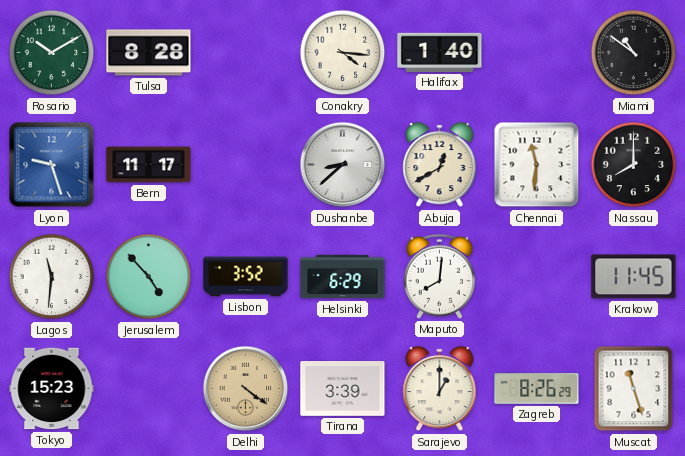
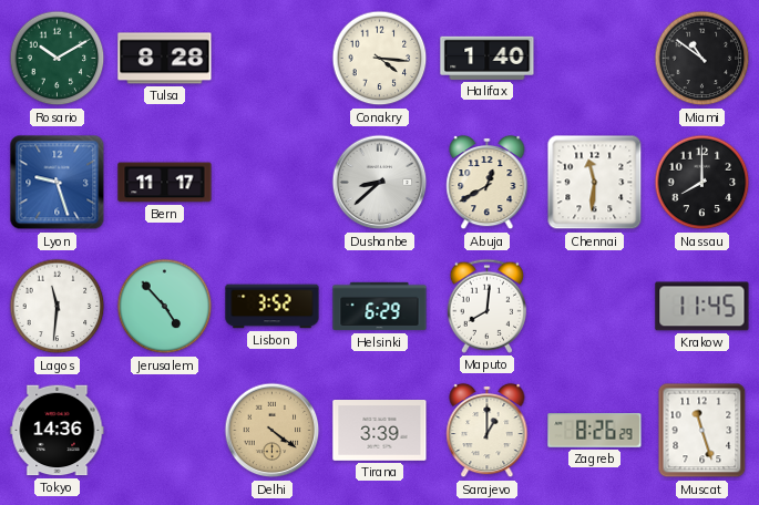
Tokyo: 15:23 -> 14:36
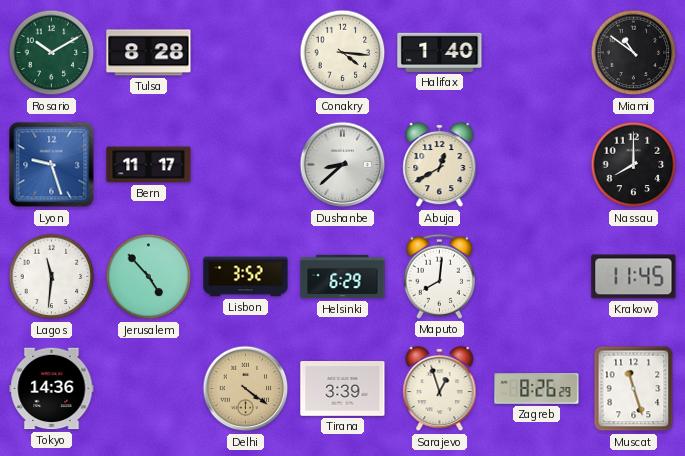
Chennai: 11:31 -> none
Sarajevo: 1:00 -> 12:57
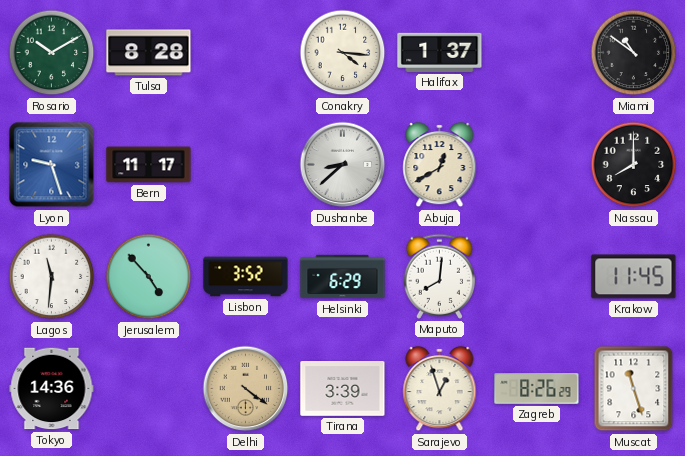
Halifax: 1:40 -> 1:37
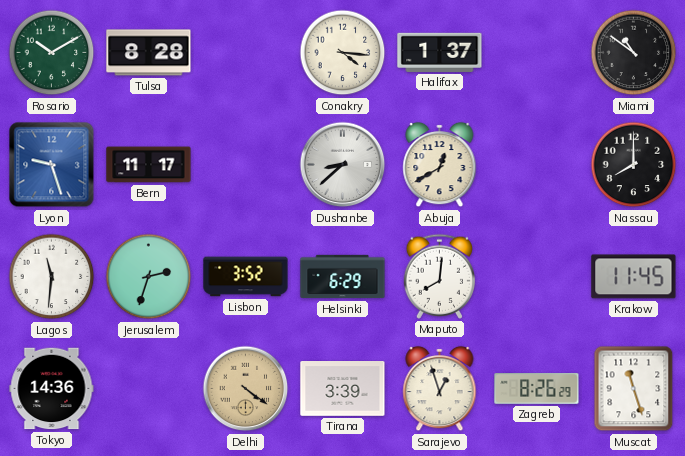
Jerusalem: 4:53 -> 2:33
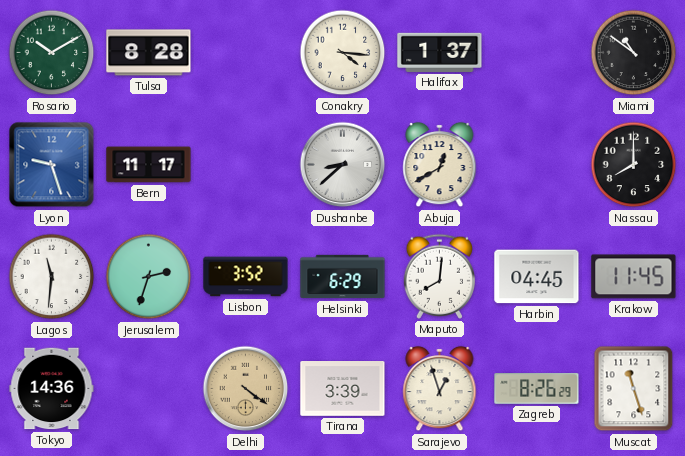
Harbin: none -> 04:45
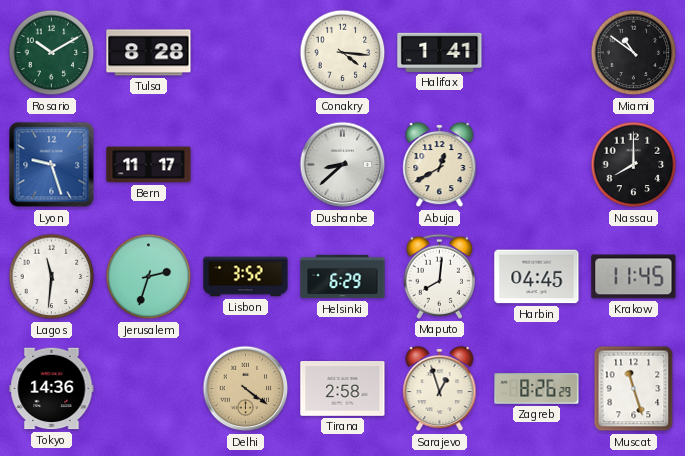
Halifax: 1:37 -> 1:41
Tirana: 3:39 -> 2:58
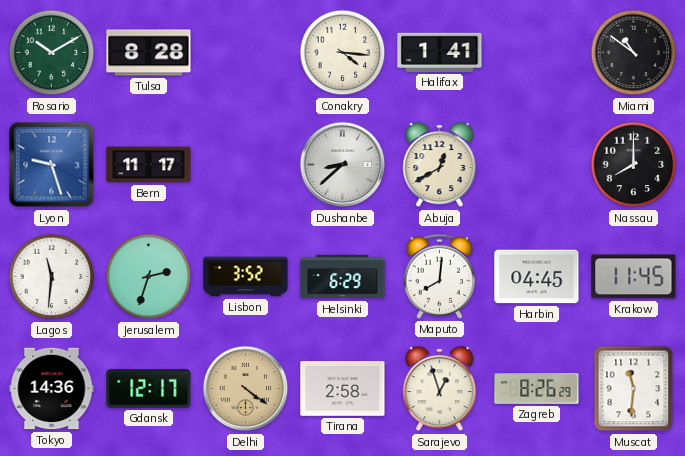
Gdansk: none -> 12:17
Muscat: 11:27 -> 11:31
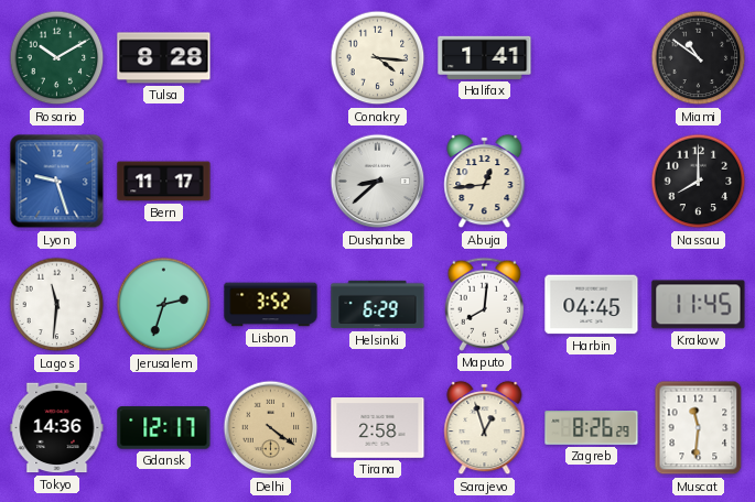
Abuja: 12:40 -> 12:44
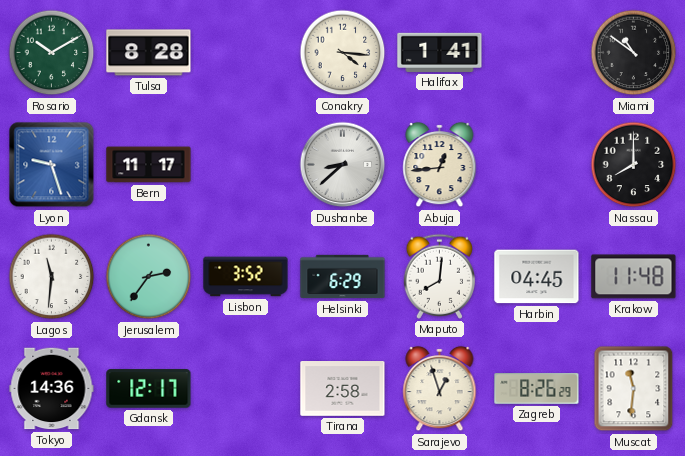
Jerusalem: 2:33 -> 2:36
Krakow: 11:45 -> 11:48
Delhi: 4:21 -> none
